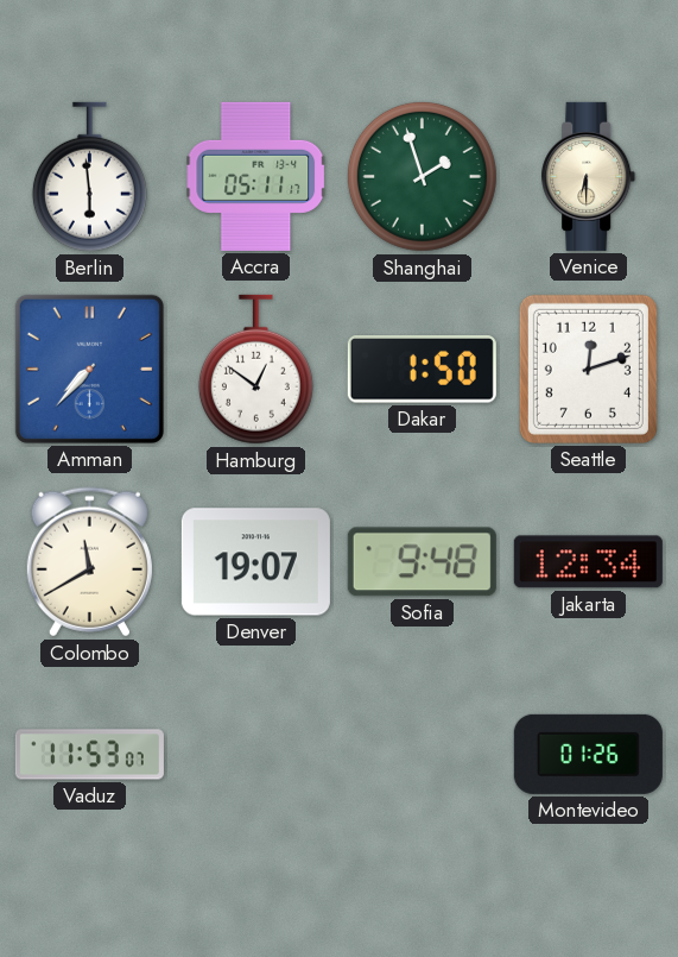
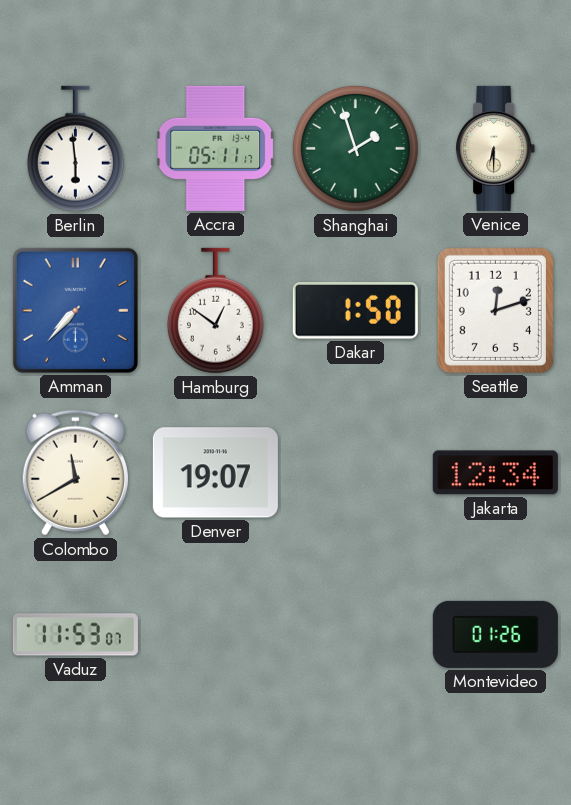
Sofia: 9:48 -> none
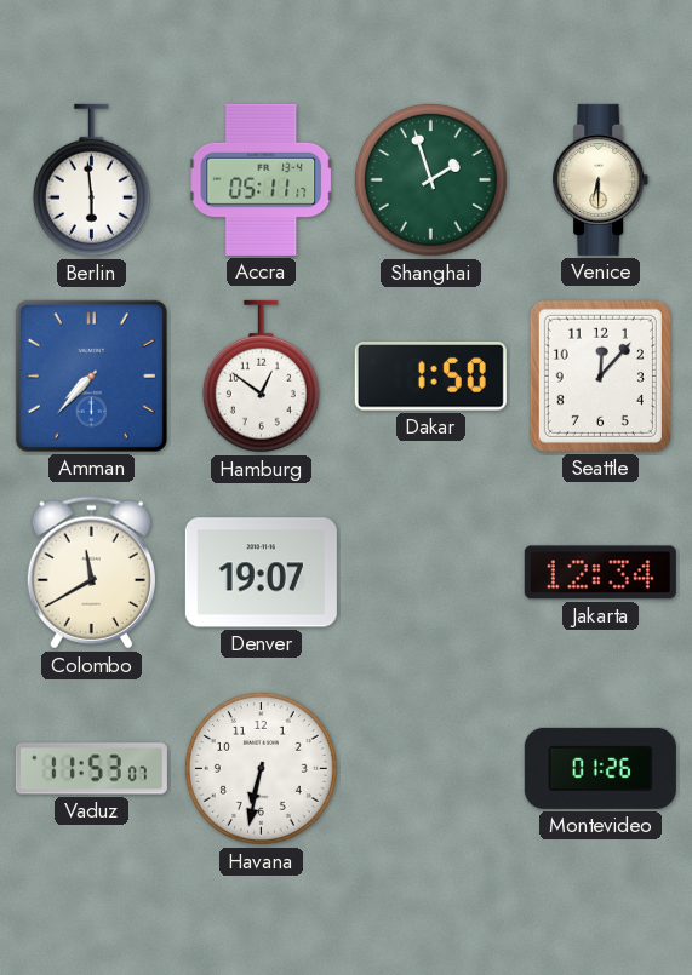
Seattle: 12:12 -> 12:07
Havana: none -> 6:32
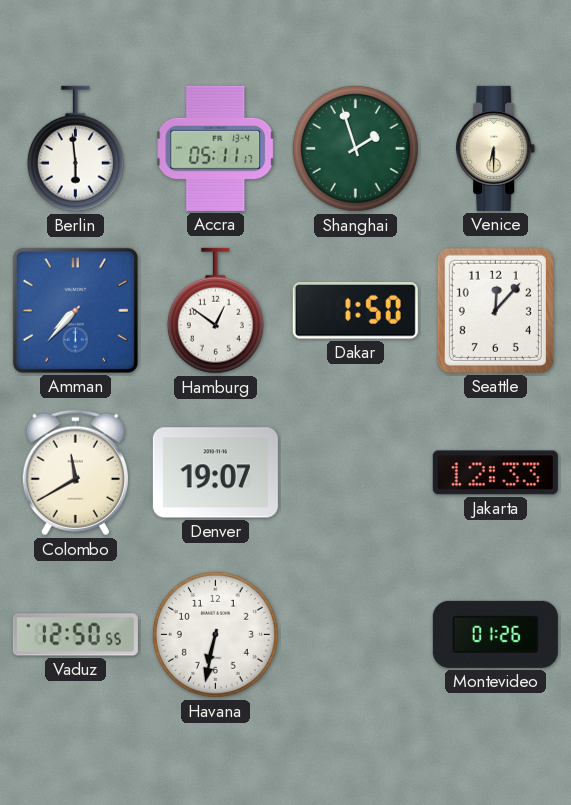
Jakarta: 12:34 -> 12:33
Vaduz: 11:53 -> 12:50
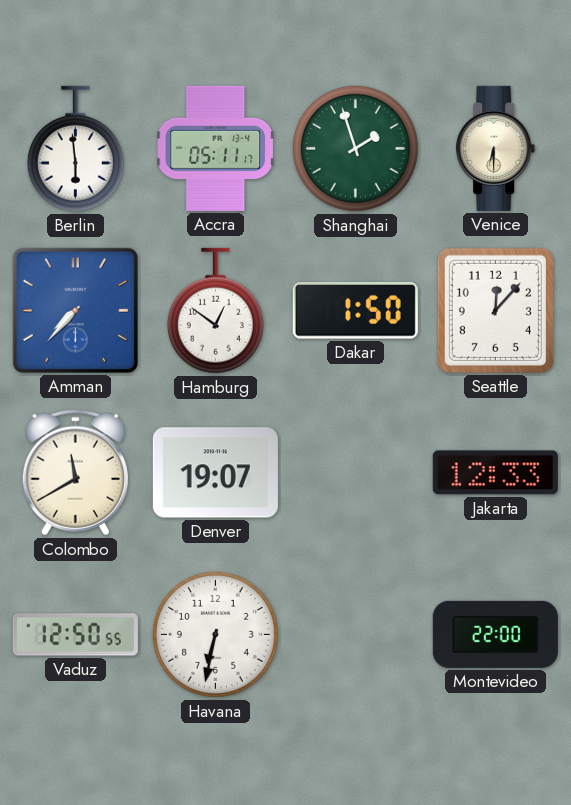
Montevideo: 01:26 -> 22:00
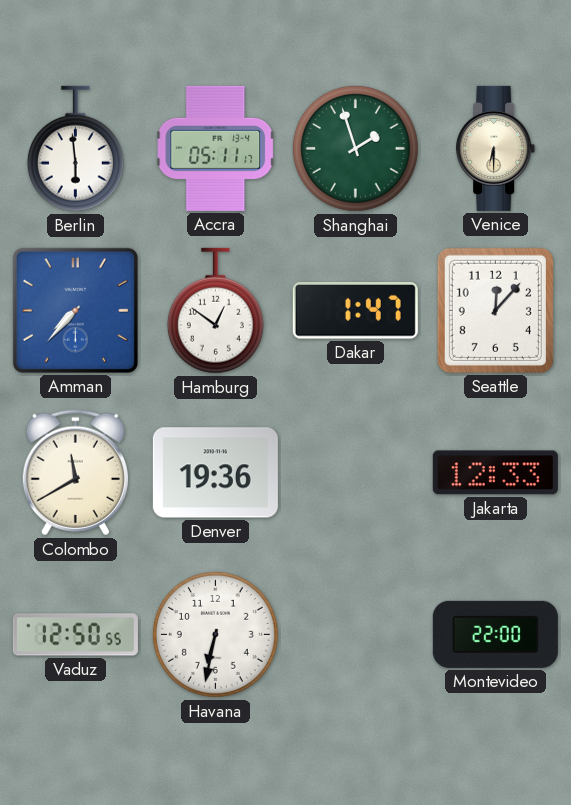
Dakar: 1:50 -> 1:47
Denver: 19:07 -> 19:36
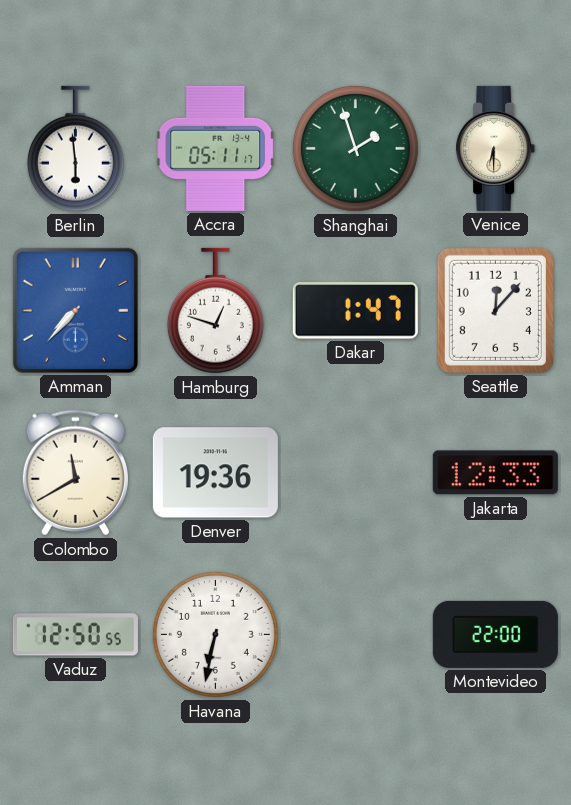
Hamburg: 12:51 -> 12:48
